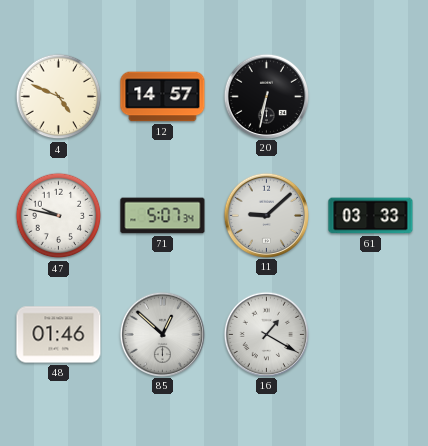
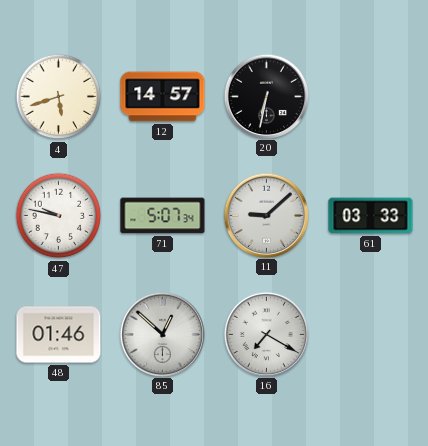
4: 4:49 -> 5:42
16: 1:20 -> 7:20
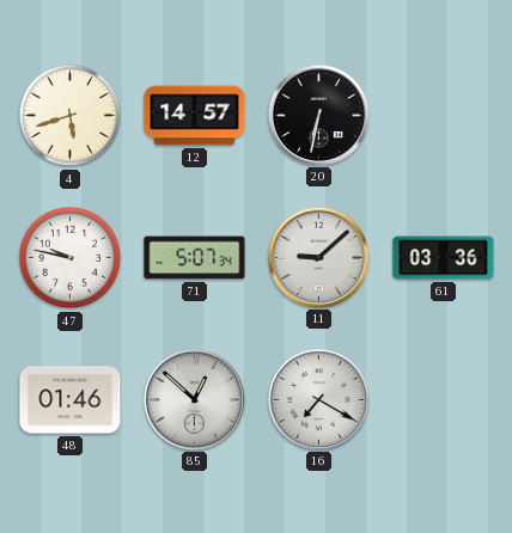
61: 03:33 -> 03:36
